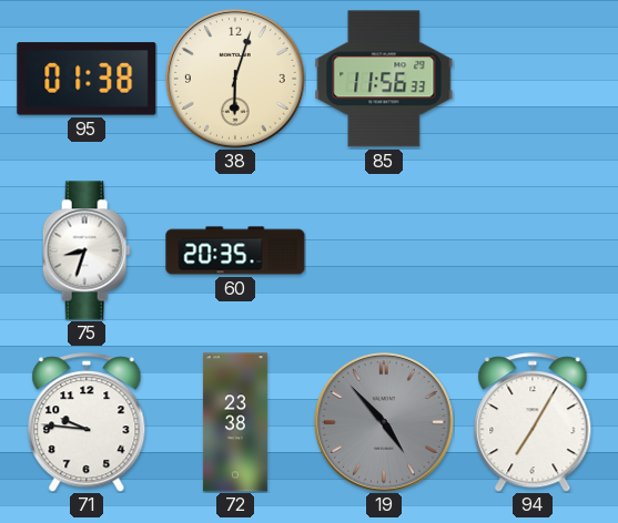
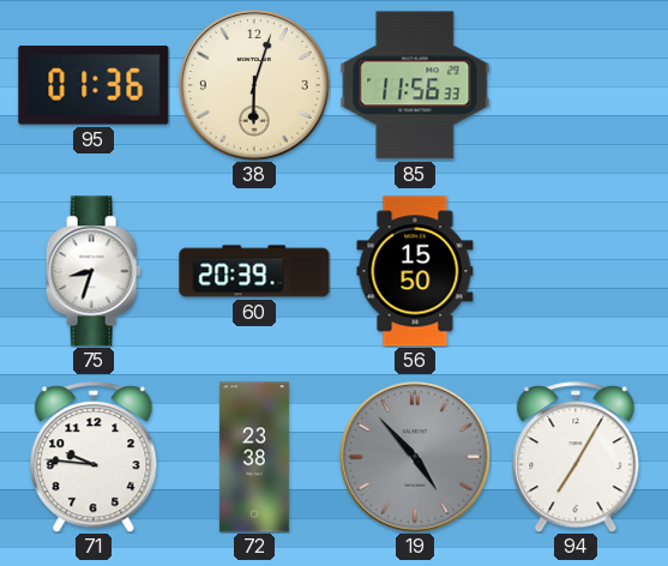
95: 01:38 -> 01:36
60: 20:35 -> 20:39
56: none -> 15:50
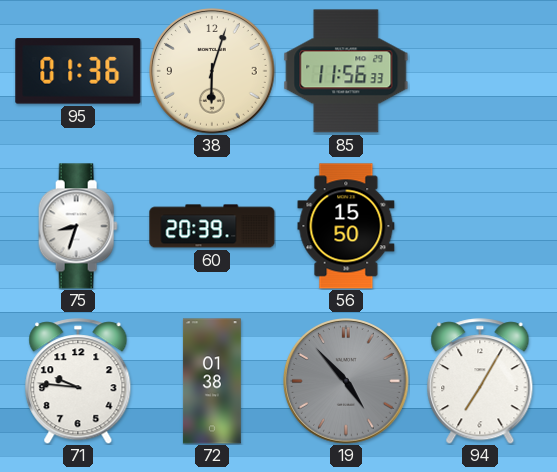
72: 23:38 -> 01:38
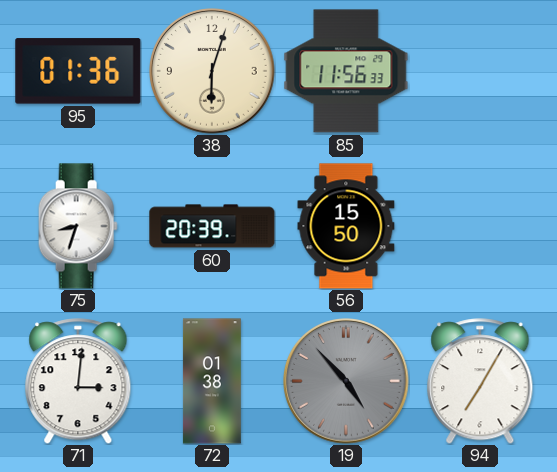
71: 9:46 -> 3:01
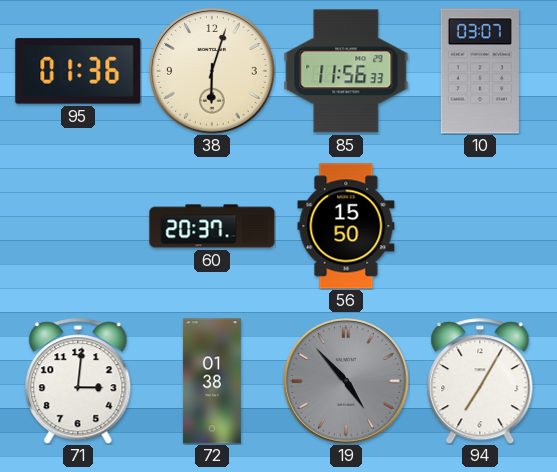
10: none -> 03:07
75: 8:33 -> none
60: 20:39 -> 20:37
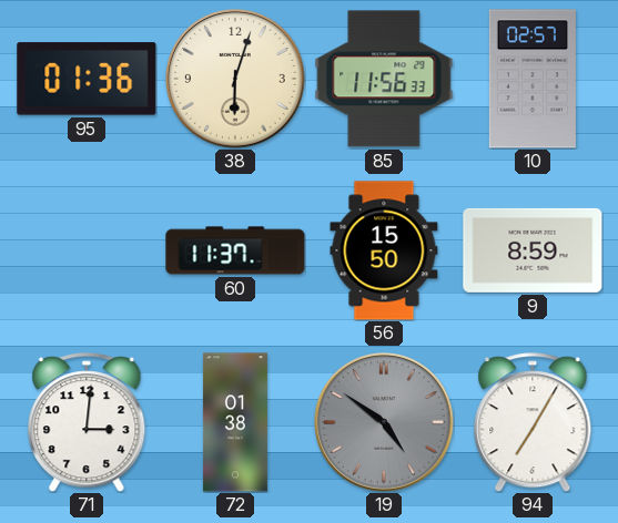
10: 03:07 -> 02:57
60: 20:37 -> 11:37
9: none -> 8:59
19: 4:53 -> 4:51
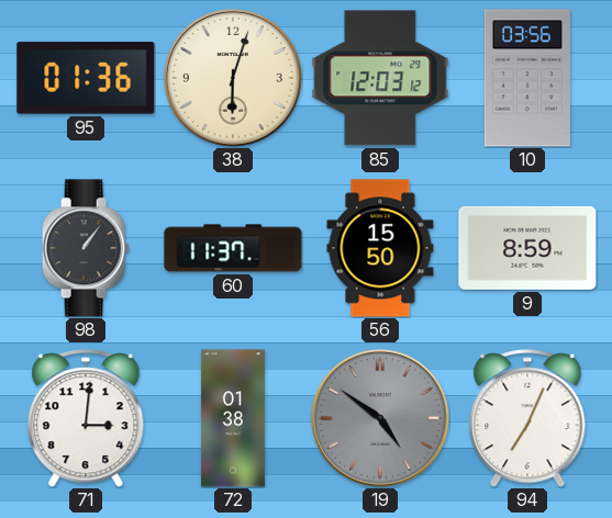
85: 11:56 -> 12:03
10: 02:57 -> 03:56
98: none -> 1:06
94: 7:05 -> 7:04
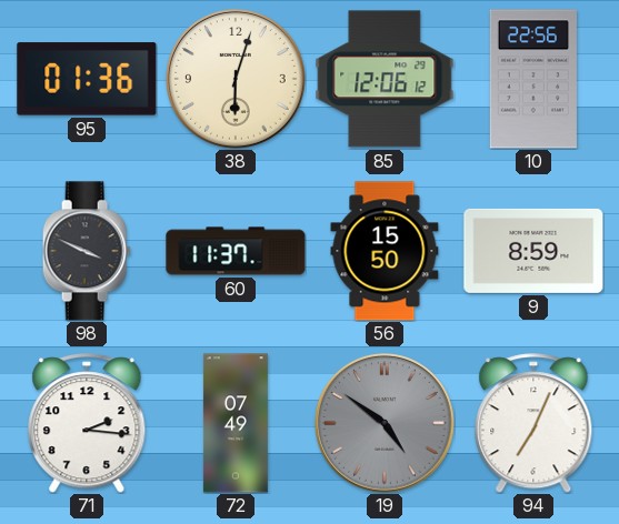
85: 12:03 -> 12:06
10: 03:56 -> 22:56
98: 1:06 -> 3:49
71: 3:01 -> 2:16
72: 01:38 -> 07:49
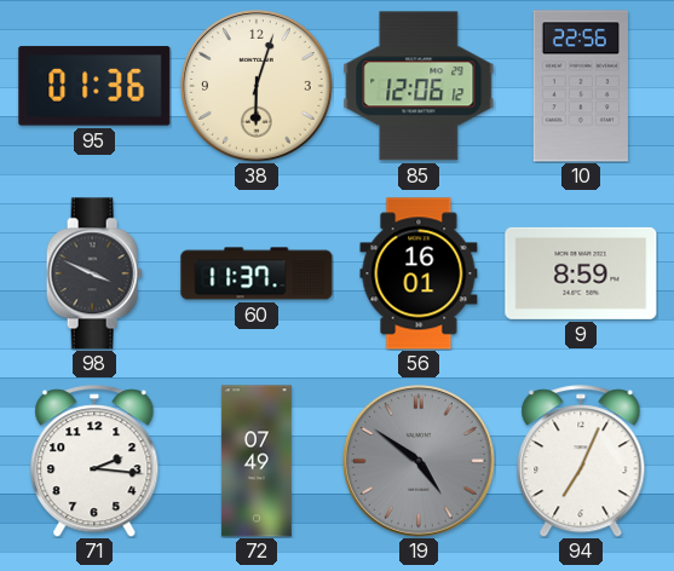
56: 15:50 -> 16:01
